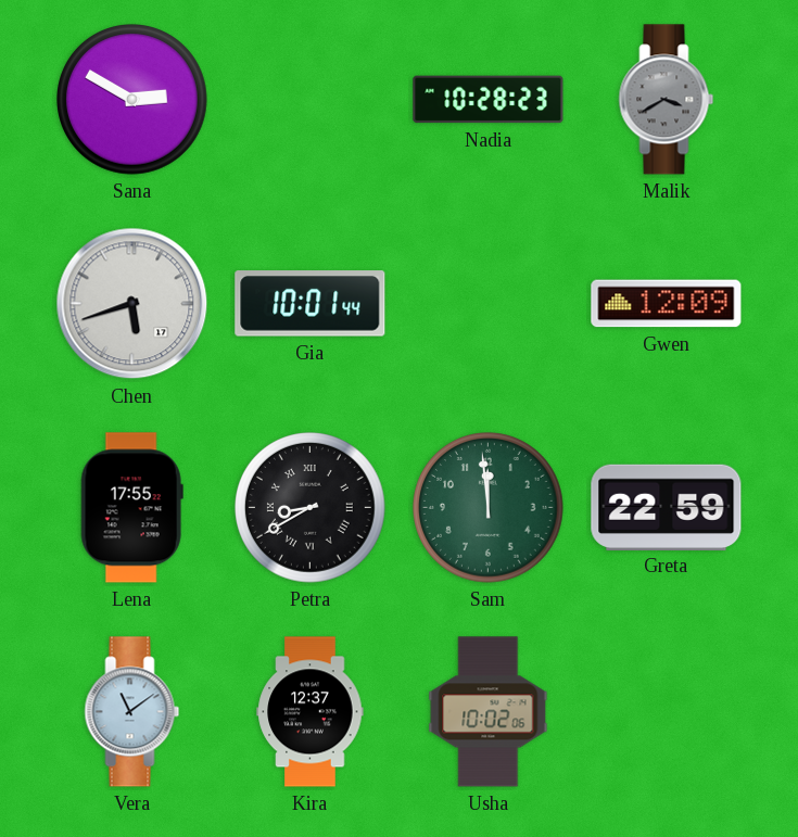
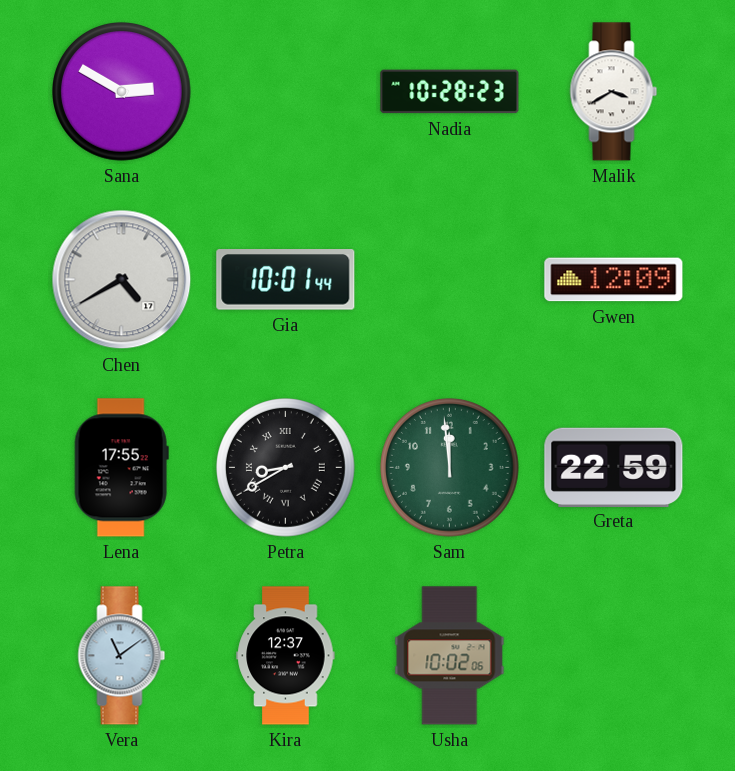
Malik dial: grey -> white
Chen: 5:42 -> 4:40
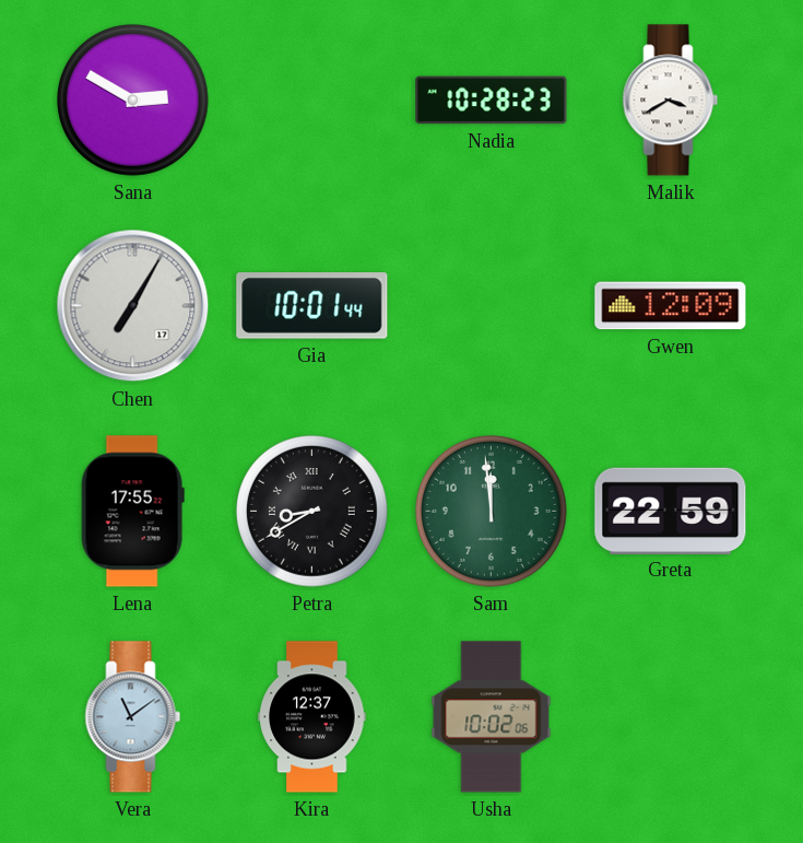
Chen: 4:40 -> 7:05
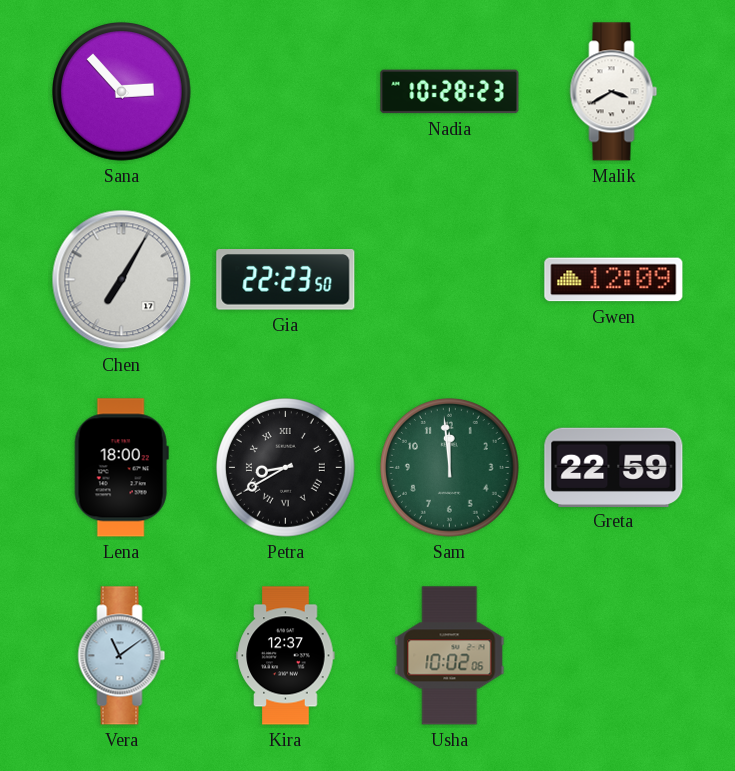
Sana: 2:50 -> 2:53
Gia: 10:01 -> 22:23
Lena: 17:55 -> 18:00
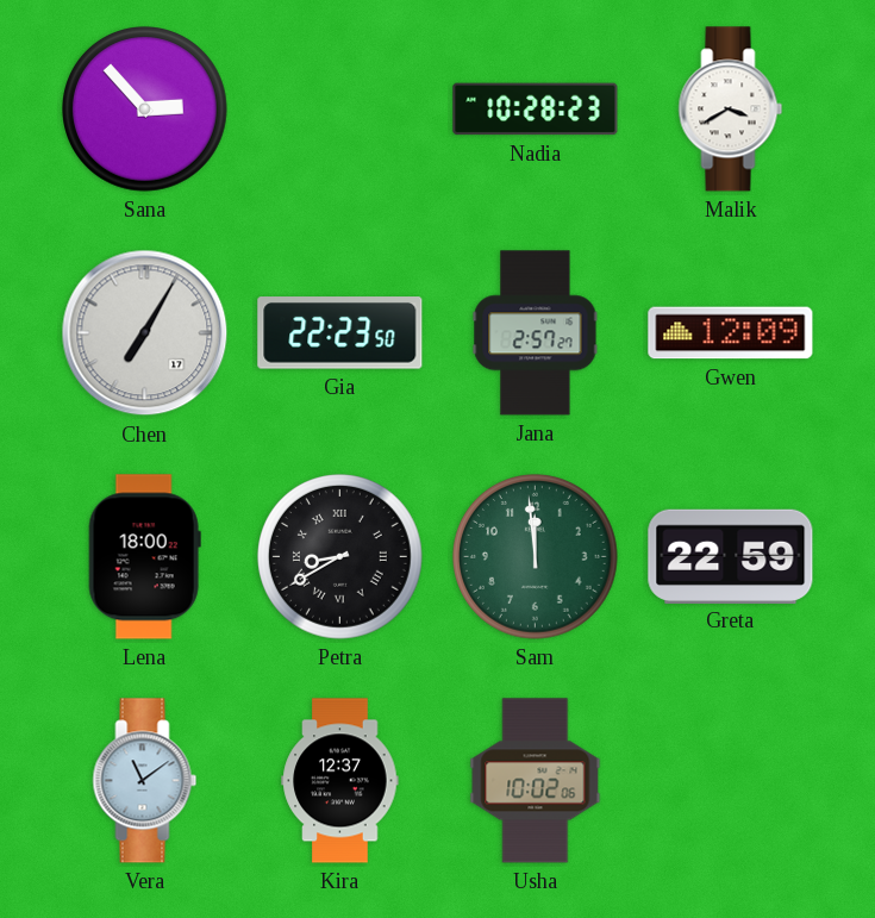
Jana: none -> 2:57
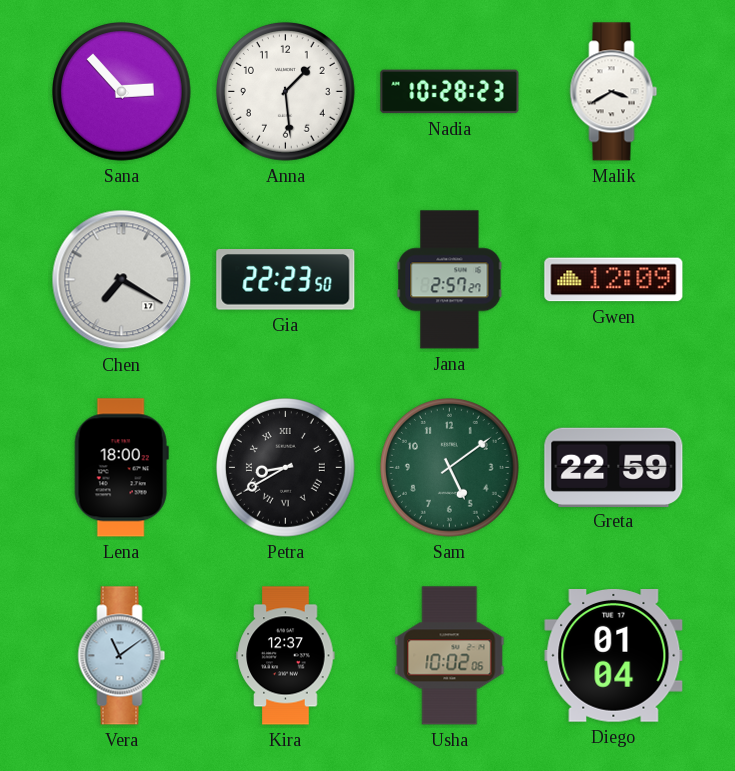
Anna: none -> 1:29
Chen: 7:05 -> 7:20
Sam: 11:59 -> 5:09
Diego: none -> 01:04
